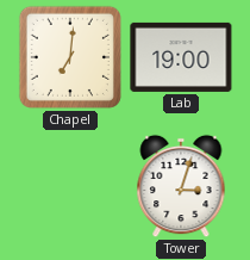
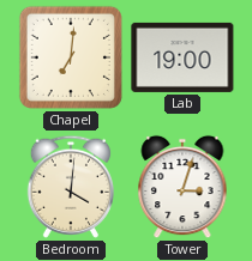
Bedroom: none -> 4:01
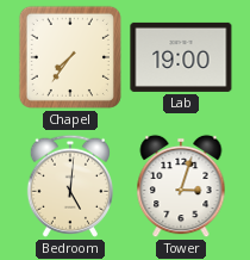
Chapel: 7:01 -> 7:36
Bedroom: 4:01 -> 5:01
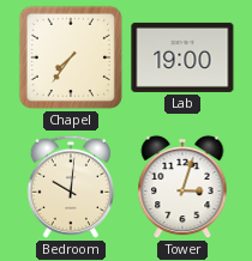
Bedroom: 5:01 -> 10:01
